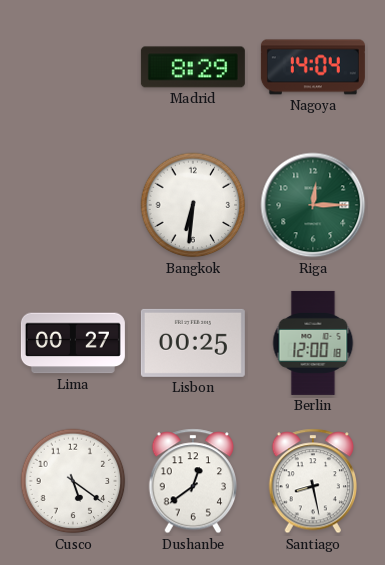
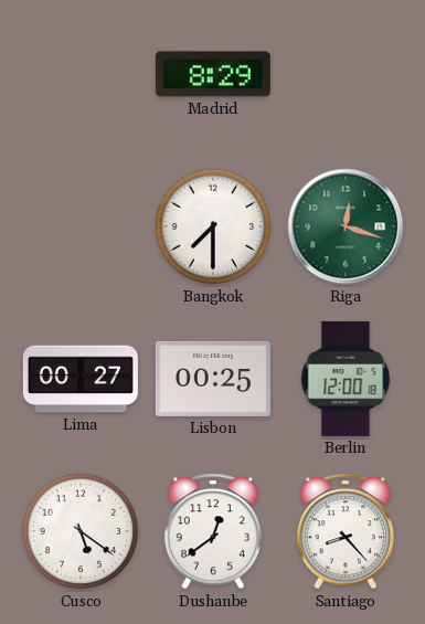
Nagoya: 14:04 -> none
Bangkok: 6:31 -> 7:30
Riga: 12:15 -> 12:18
Santiago: 8:28 -> 8:23
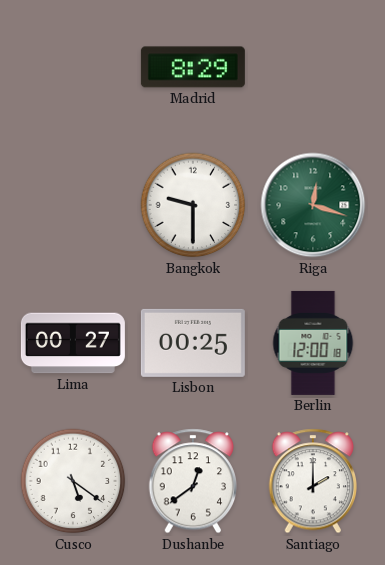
Bangkok: 7:30 -> 9:30
Santiago: 8:23 -> 2:00
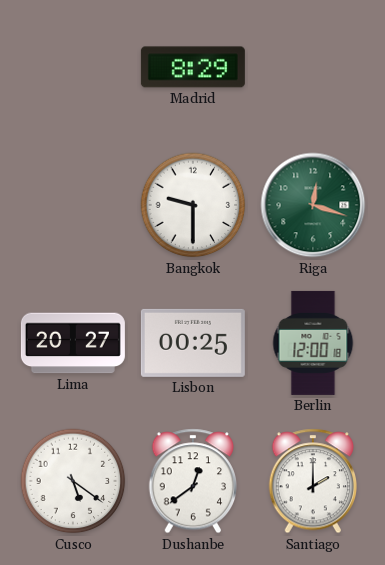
Lima: 00:27 -> 20:27
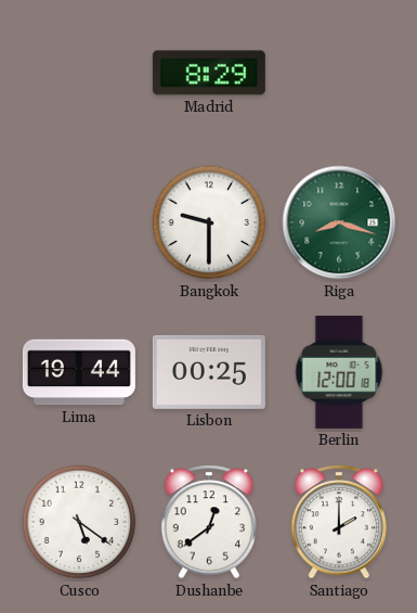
Riga: 12:18 -> 8:18
Lima: 20:27 -> 19:44
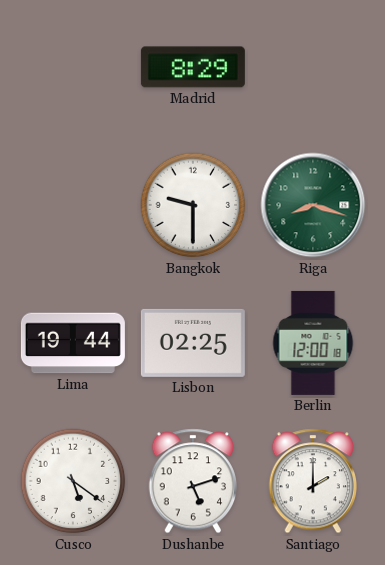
Lisbon: 00:25 -> 02:25
Dushanbe: 12:39 -> 5:12
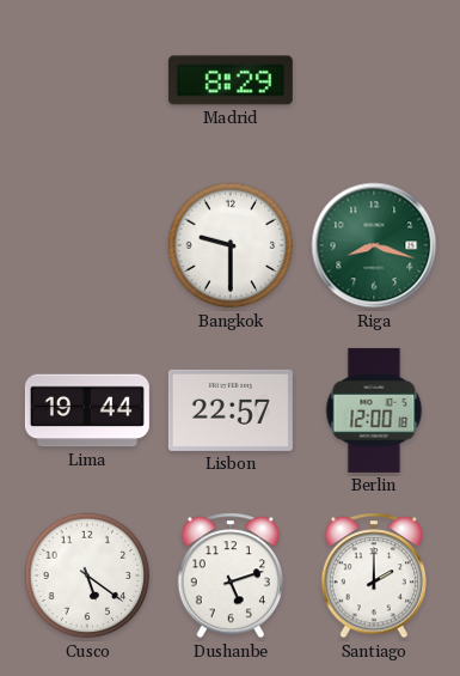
Lisbon: 02:25 -> 22:57
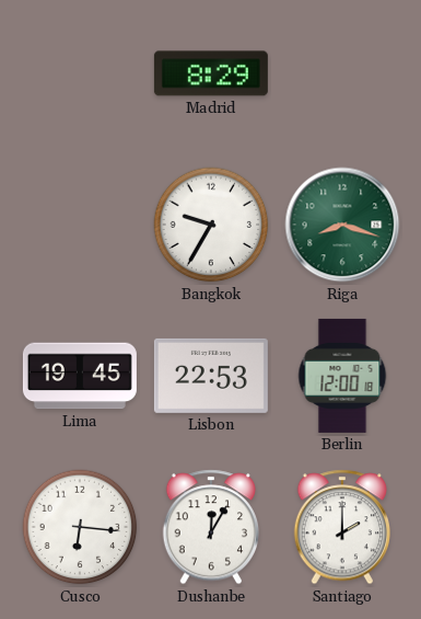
Bangkok: 9:30 -> 9:35
Lima: 19:44 -> 19:45
Lisbon: 22:57 -> 22:53
Cusco: 5:21 -> 6:16
Dushanbe: 5:12 -> 12:05
